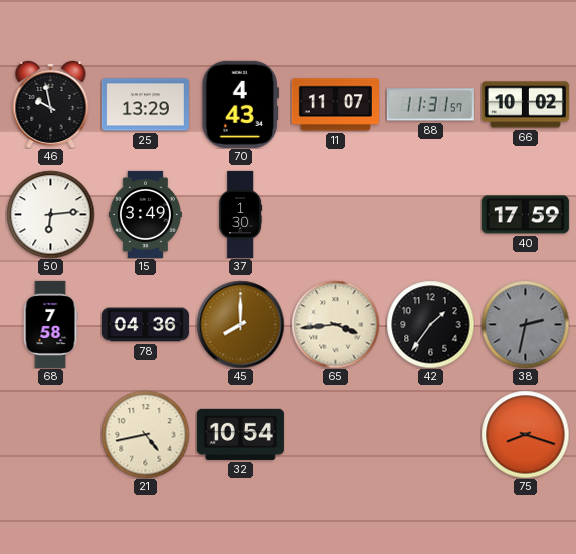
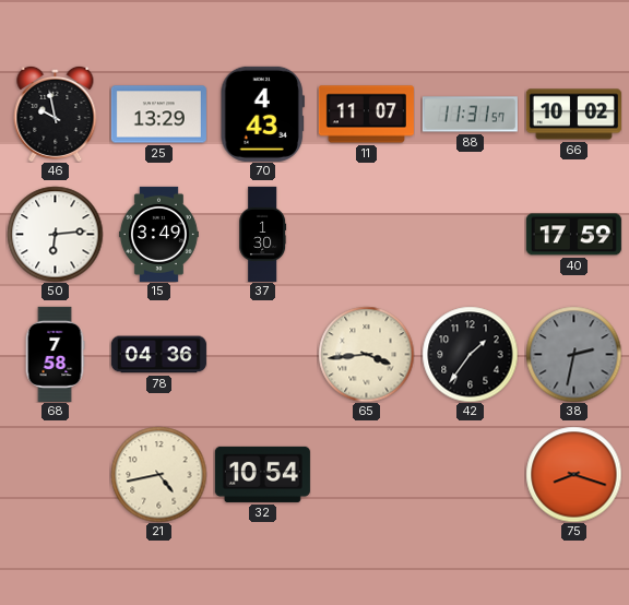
45: 8:00 -> none
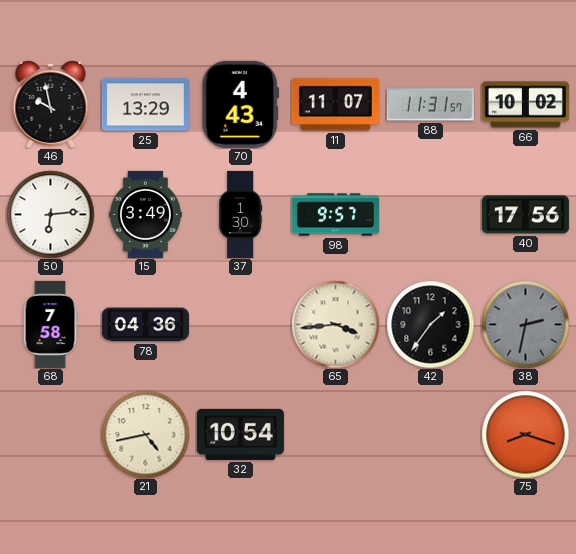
98: none -> 9:57
40: 17:59 -> 17:56
